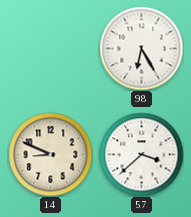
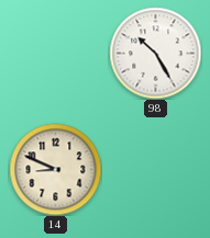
98: 6:25 -> 10:25
57: 3:38 -> none
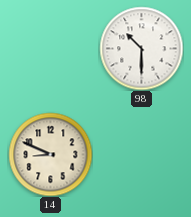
98: 10:25 -> 10:30
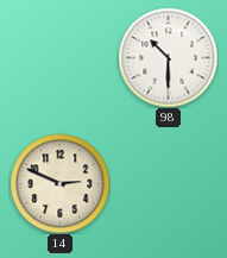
14: 8:49 -> 2:49
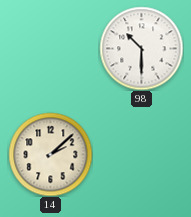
14: 2:49 -> 2:08
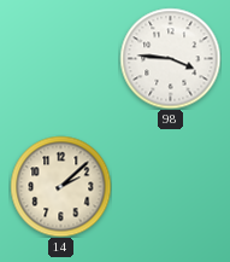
98: 10:30 -> 3:46
